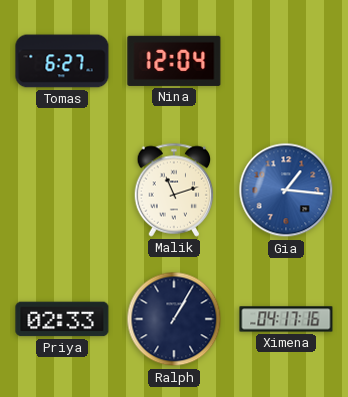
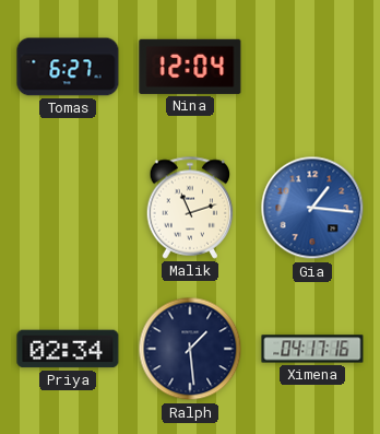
Priya: 02:33 -> 02:34
Ralph: 1:05 -> 1:29
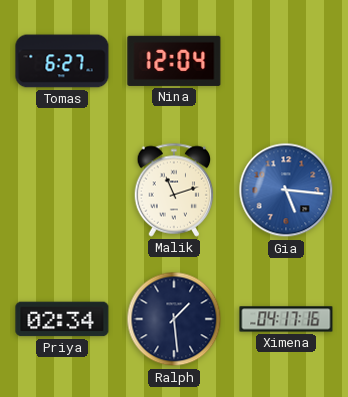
Gia: 1:16 -> 5:16
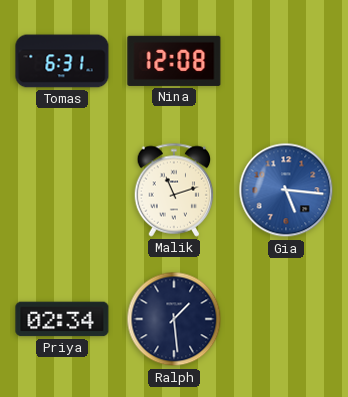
Tomas: 6:27 -> 6:31
Nina: 12:04 -> 12:08
Ximena: 04:17 -> none
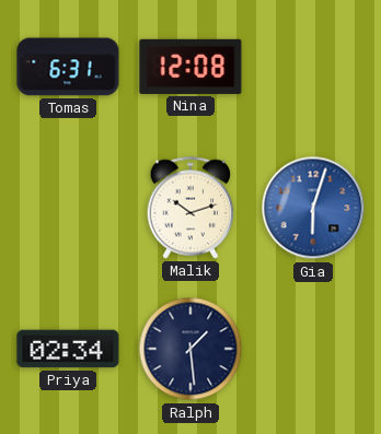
Malik: 11:12 -> 10:12
Gia: 5:16 -> 6:03
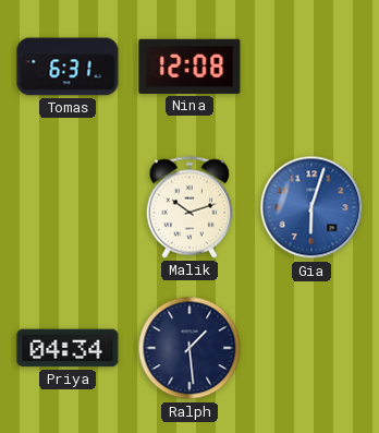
Priya: 02:34 -> 04:34
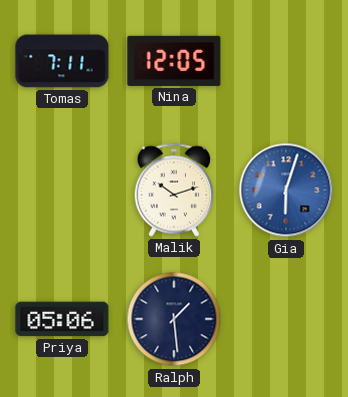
Tomas: 6:31 -> 7:11
Nina: 12:08 -> 12:05
Priya: 04:34 -> 05:06
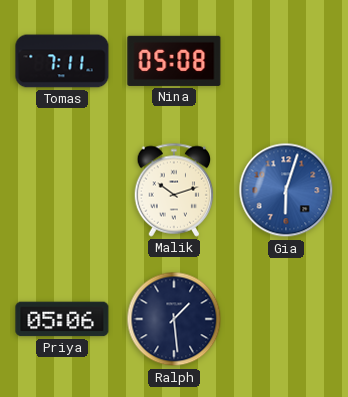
Nina: 12:05 -> 05:08
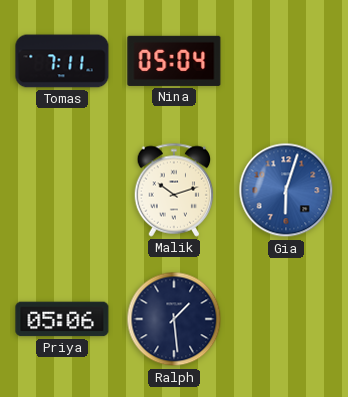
Nina: 05:08 -> 05:04
